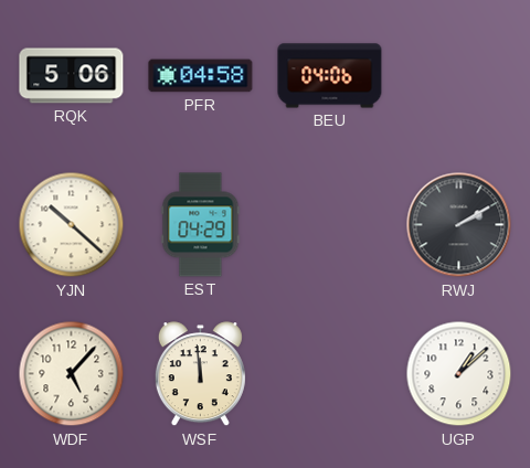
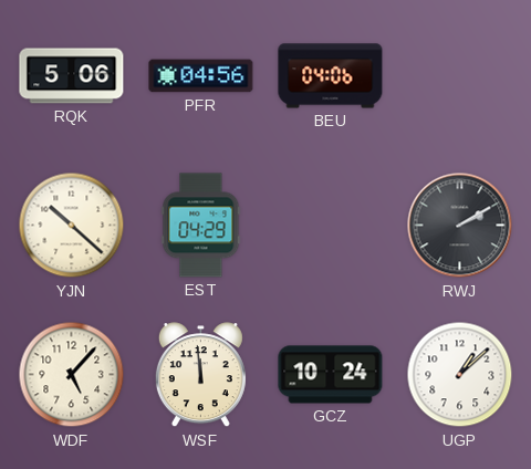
PFR: 04:58 -> 04:56
GCZ: none -> 10:24
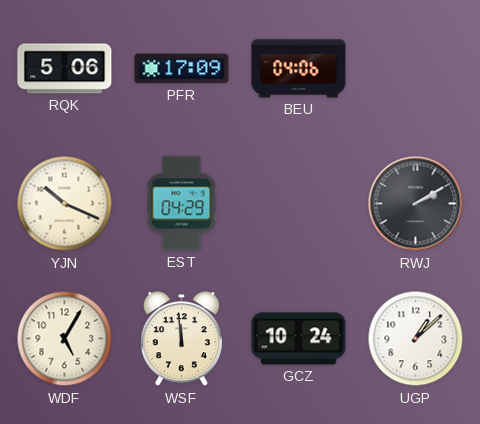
PFR: 04:56 -> 17:09
YJN: 10:22 -> 10:19
WDF: 5:07 -> 5:05
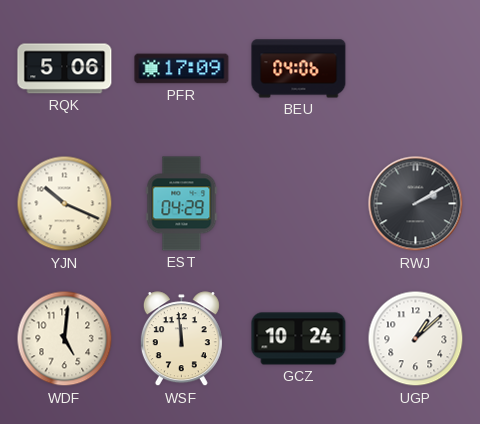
WDF: 5:05 -> 5:01
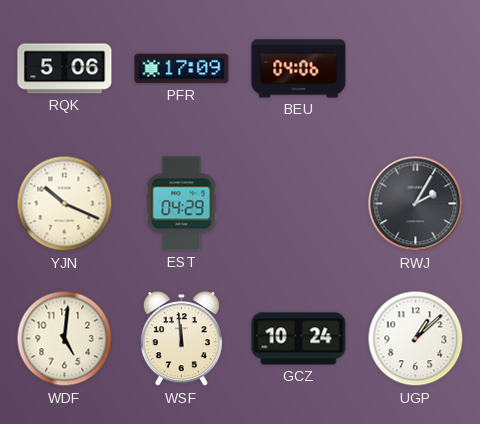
RWJ: 2:10 -> 2:05
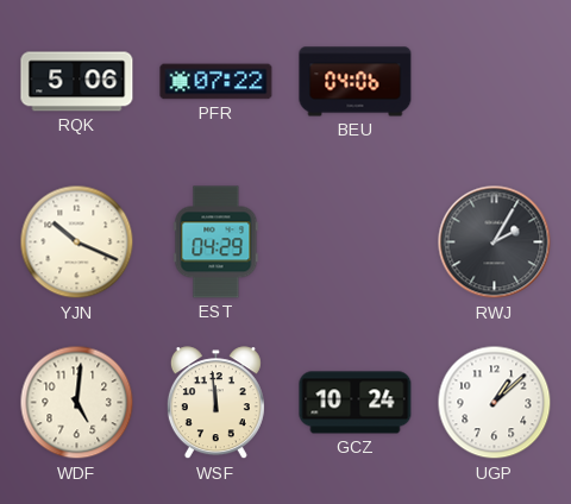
PFR: 17:09 -> 07:22
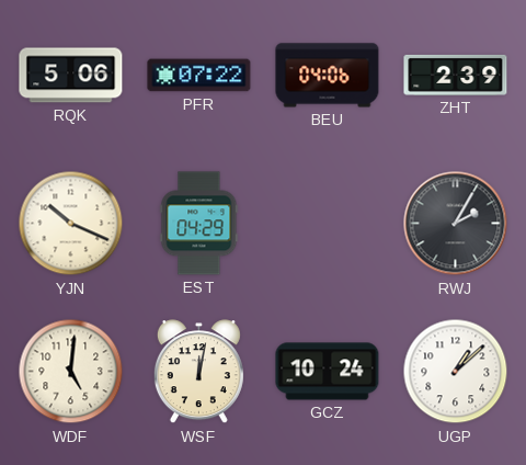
ZHT: none -> 2:39
WSF: 11:59 -> 12:02
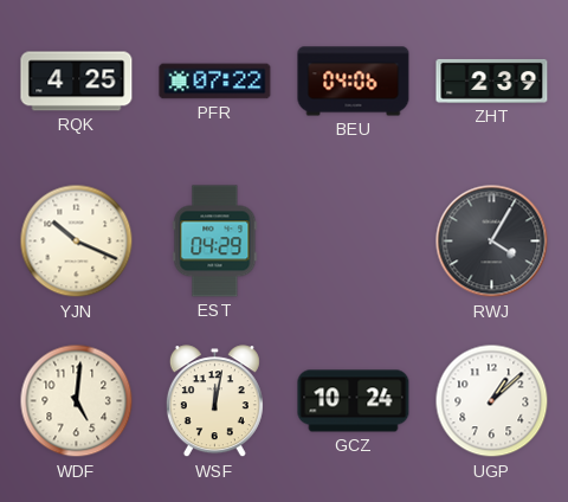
RQK: 5:06 -> 4:25
RWJ: 2:05 -> 4:05
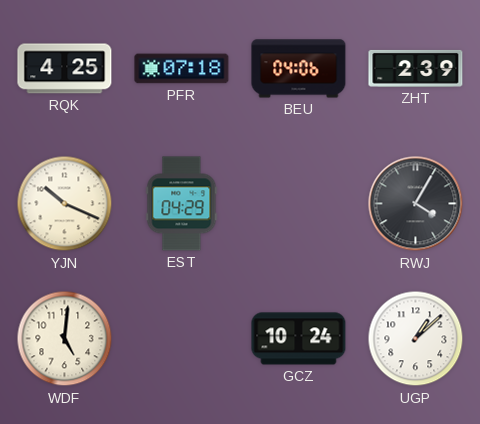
PFR: 07:22 -> 07:18
WSF: 12:02 -> none
